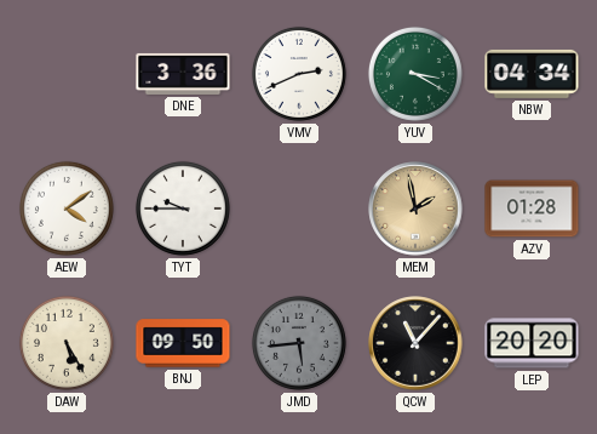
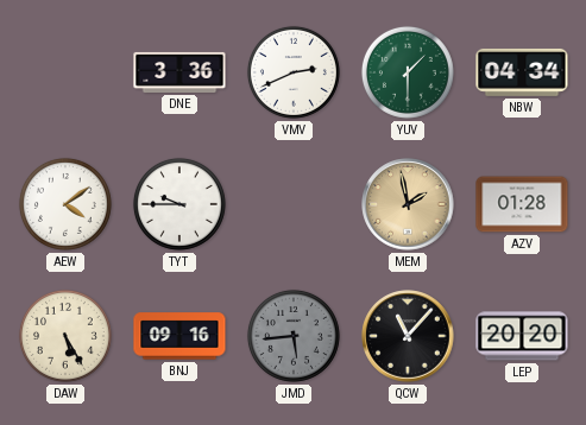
YUV: 3:20 -> 1:30
BNJ: 09:50 -> 09:16
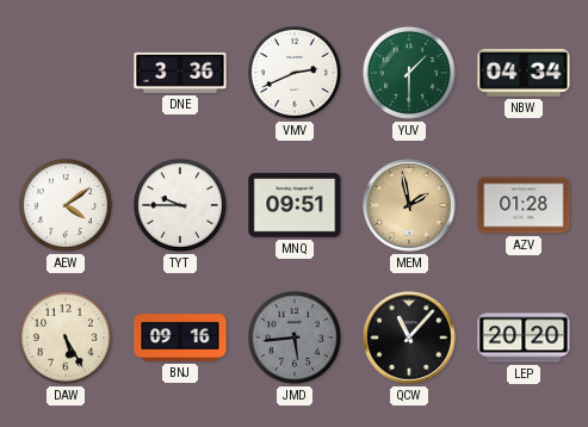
MNQ: none -> 09:51
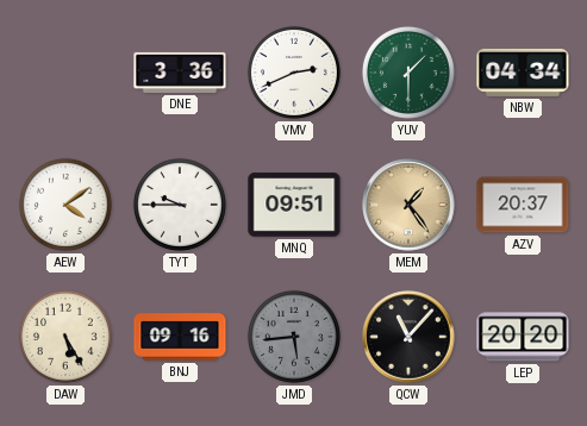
MEM: 1:58 -> 1:24
AZV: 01:28 -> 20:37
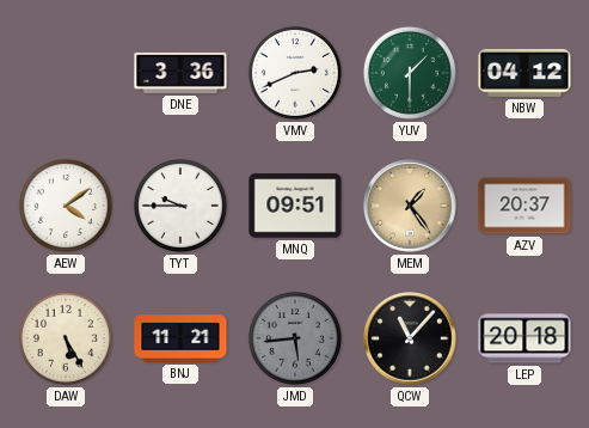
NBW: 04:34 -> 04:12
BNJ: 09:16 -> 11:21
LEP: 20:20 -> 20:18
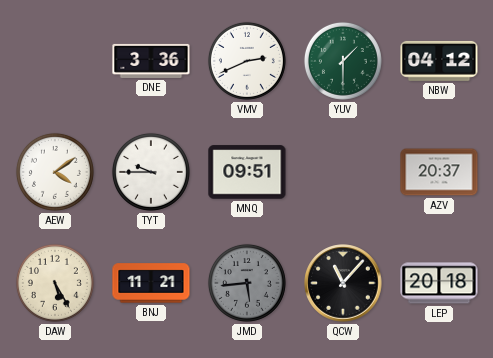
MEM: 1:24 -> none
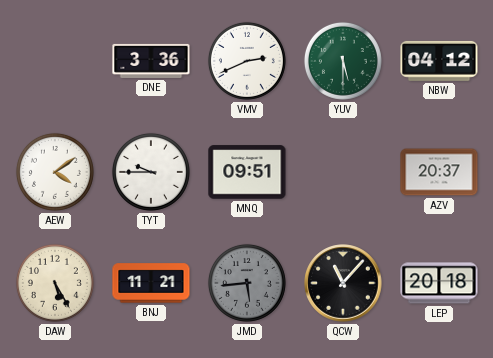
YUV: 1:30 -> 5:30
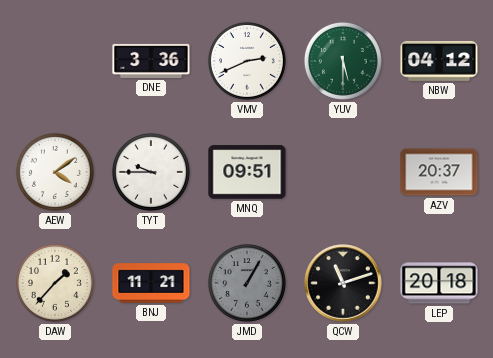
DAW: 5:25 -> 1:37
JMD: 5:44 -> 1:05
QCW: 11:07 -> 11:12
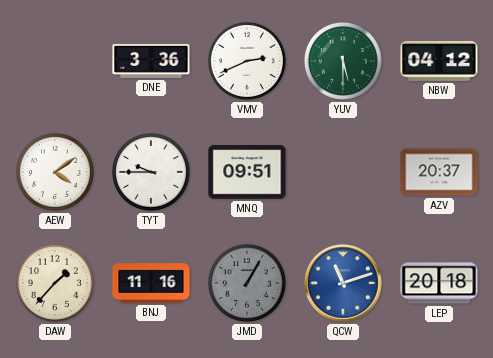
BNJ: 11:21 -> 11:16
QCW dial: black -> blue
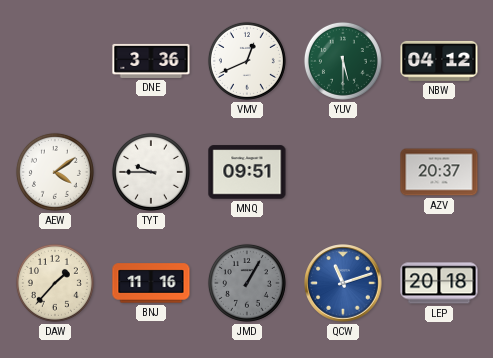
VMV: 2:41 -> 12:41
